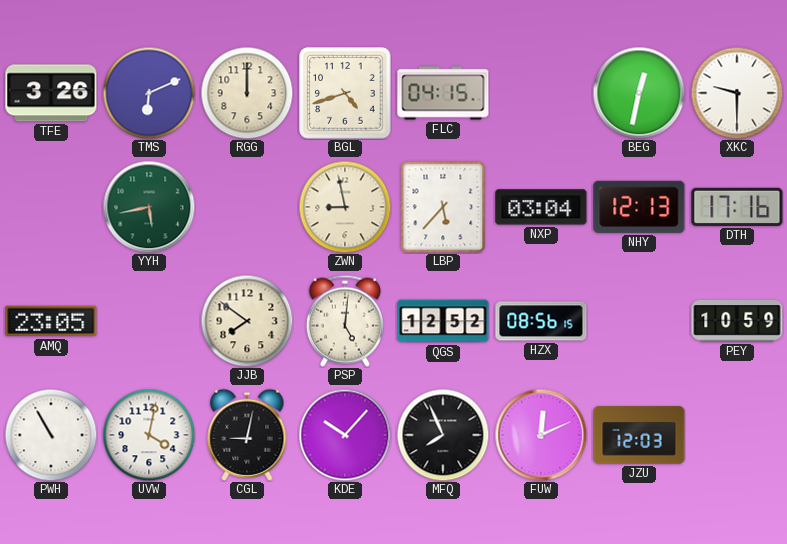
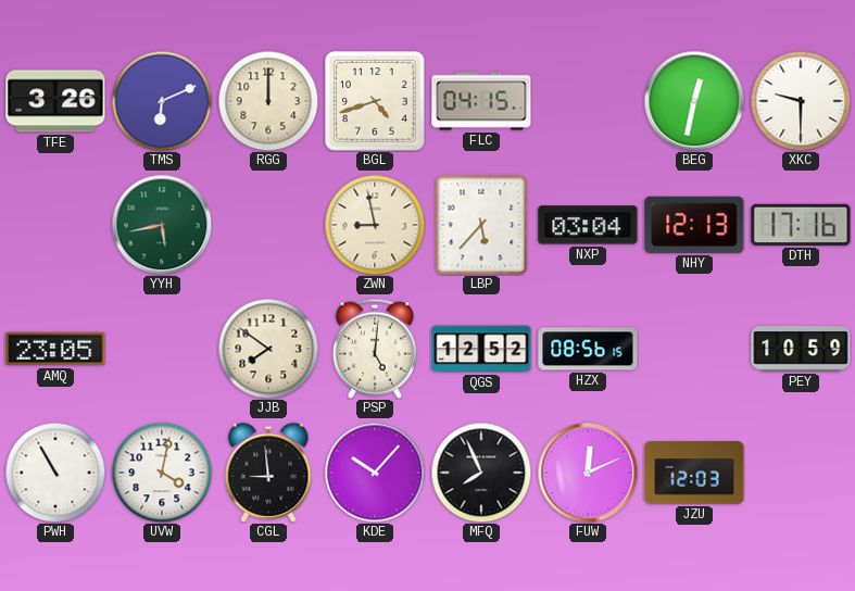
CGL: 9:02 -> 8:59
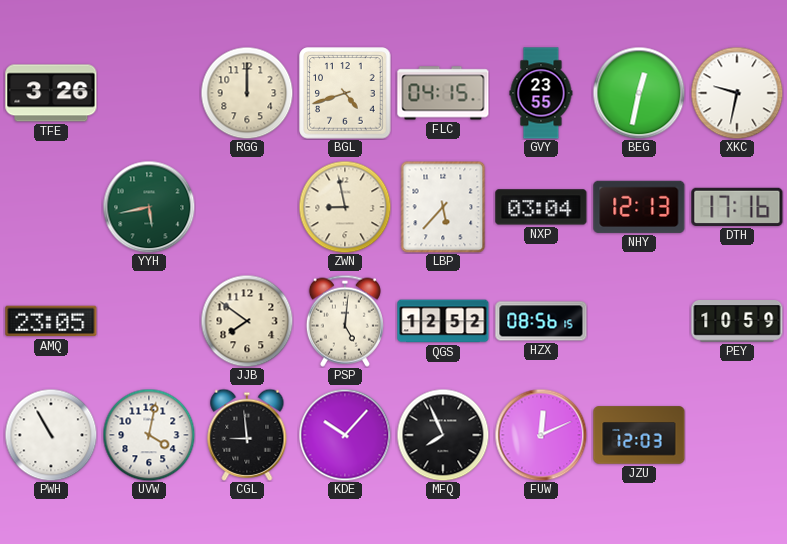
TMS: 6:11 -> none
GVY: none -> 23:55
XKC: 9:30 -> 9:32
